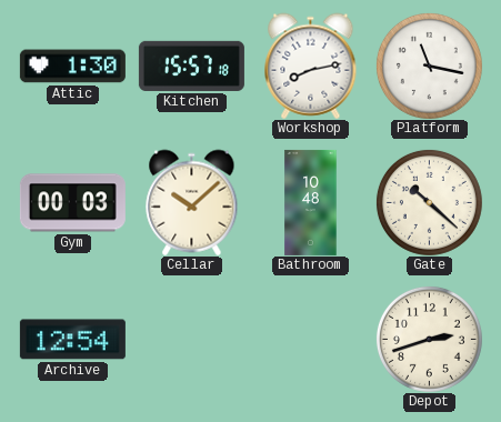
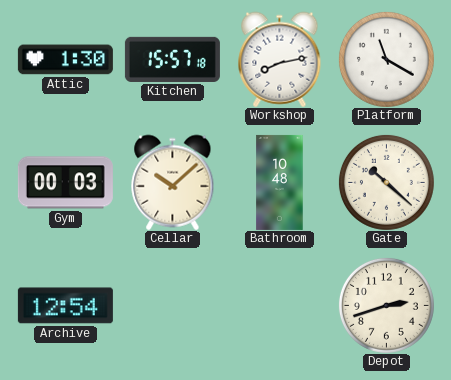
Platform: 11:17 -> 11:20
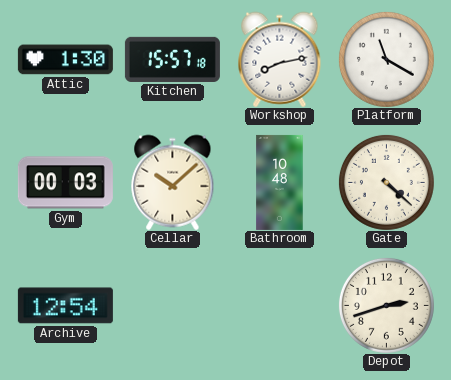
Gate: 10:22 -> 4:22
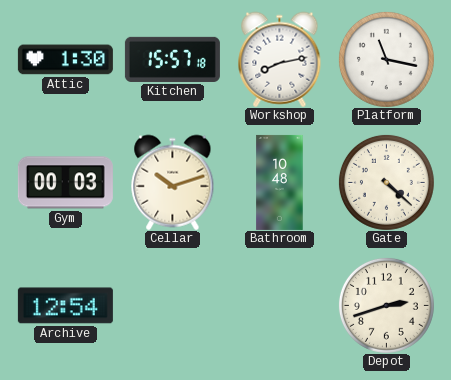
Platform: 11:20 -> 11:17
Cellar: 10:08 -> 10:12
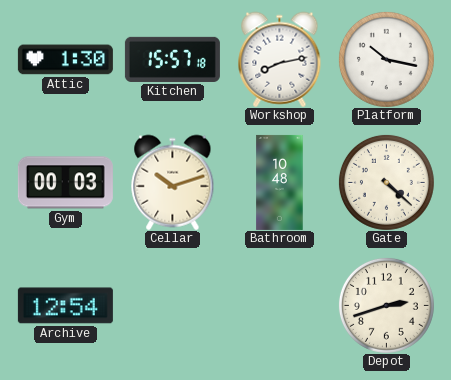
Platform: 11:17 -> 10:17
